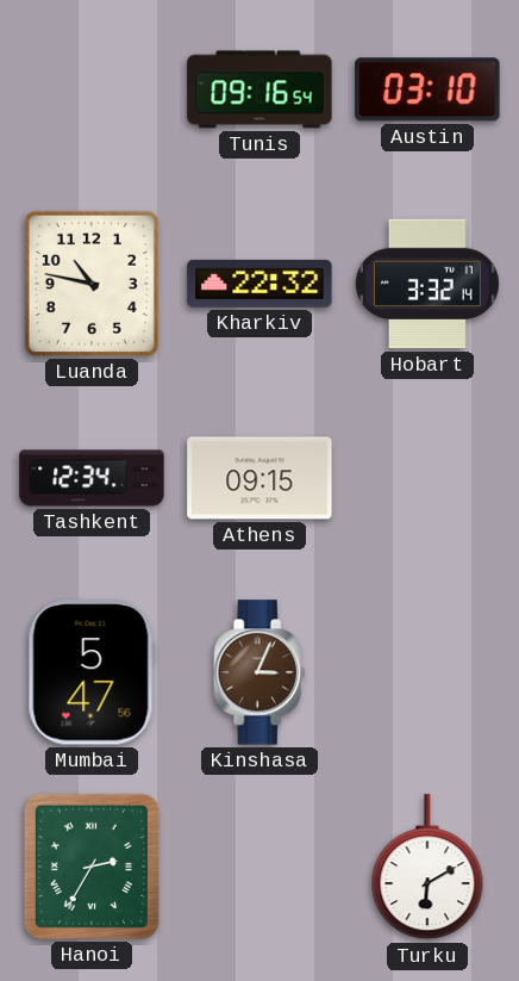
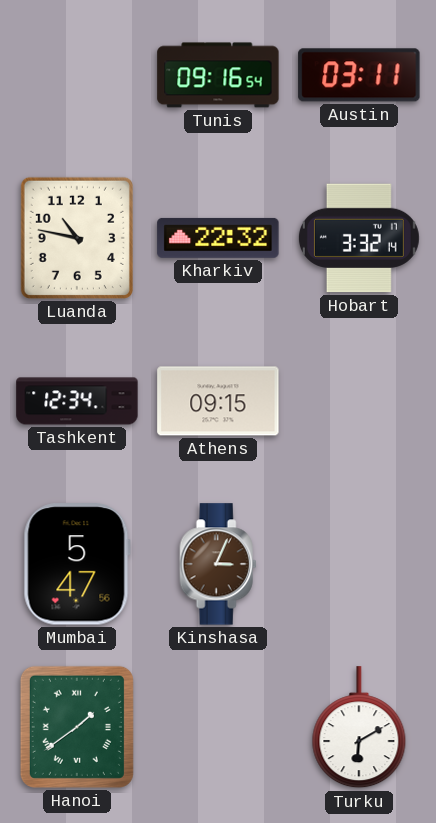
Austin: 03:10 -> 03:11
Hanoi: 2:35 -> 1:39
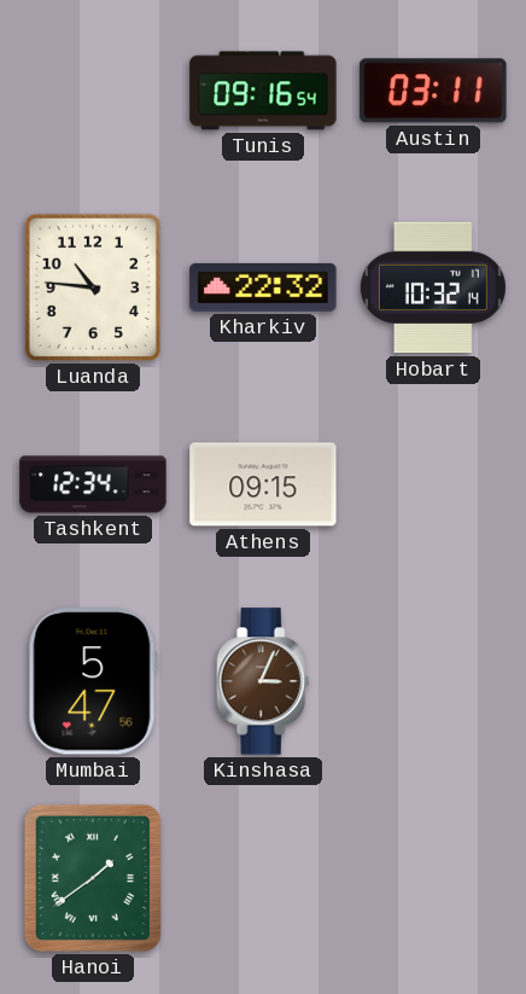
Luanda: 10:47 -> 10:46
Hobart: 3:32 -> 10:32
Turku: 6:10 -> none
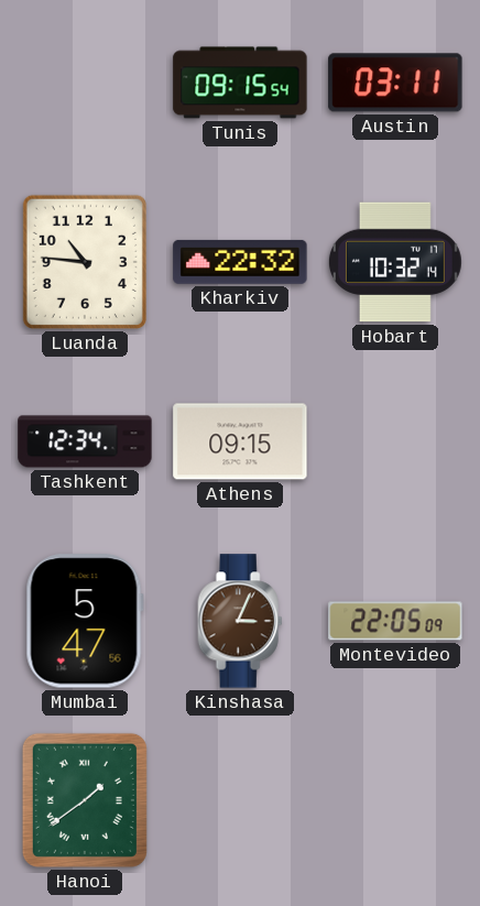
Tunis: 09:16 -> 09:15
Montevideo: none -> 22:05
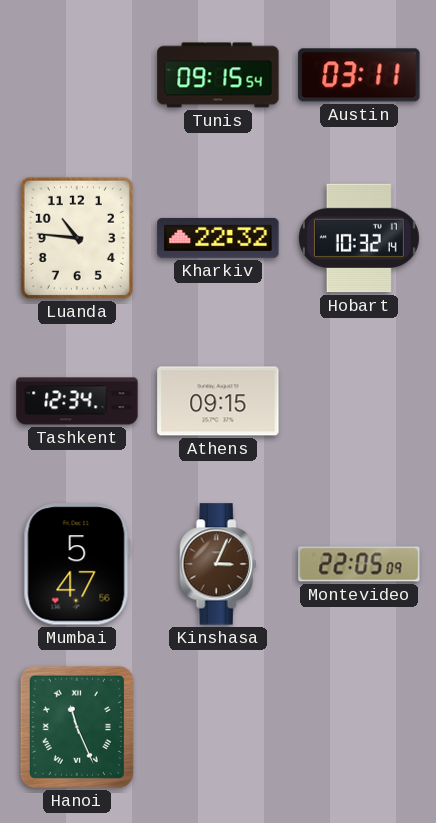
Hanoi: 1:39 -> 11:26
